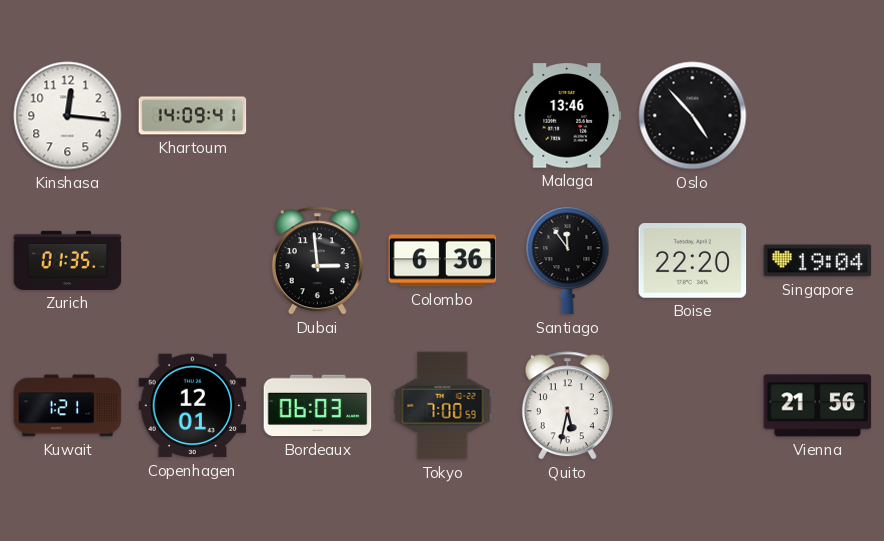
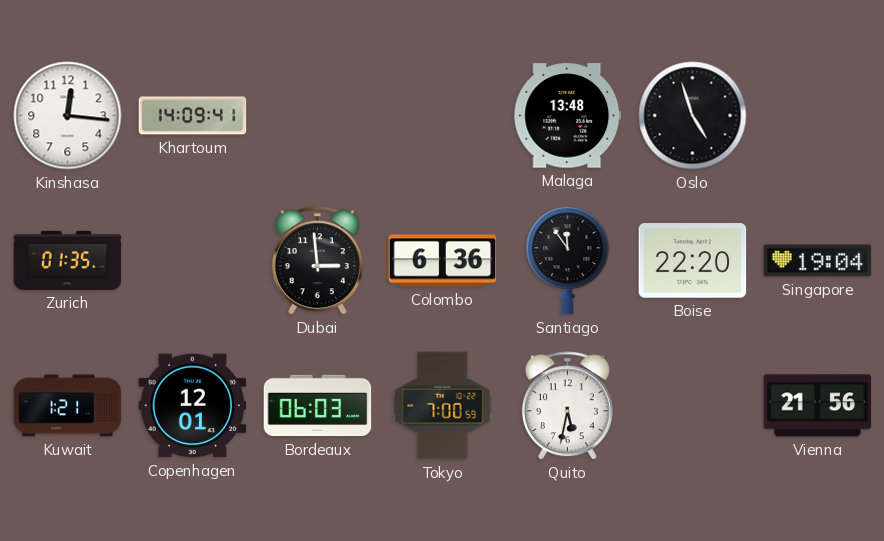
Malaga: 13:46 -> 13:48
Oslo: 4:53 -> 4:57
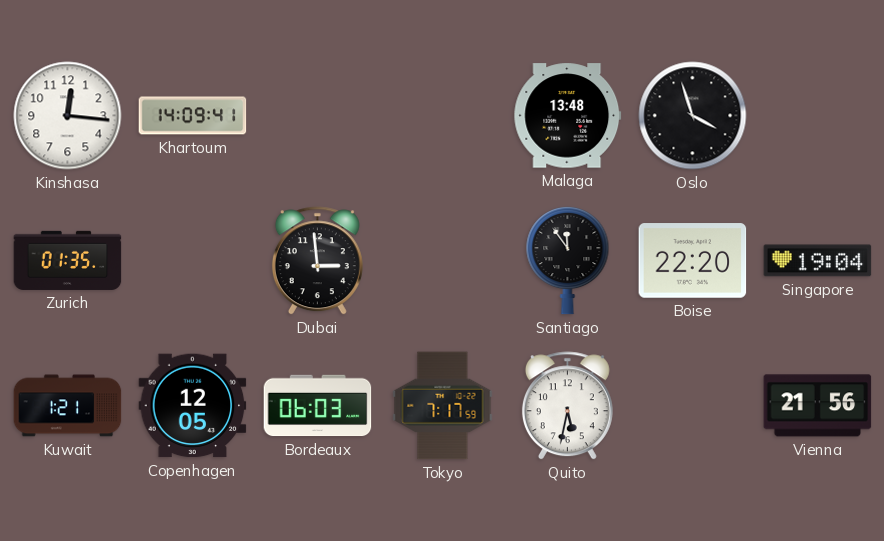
Oslo: 4:57 -> 3:57
Colombo: 6:36 -> none
Copenhagen: 12:01 -> 12:05
Tokyo: 7:00 -> 7:17
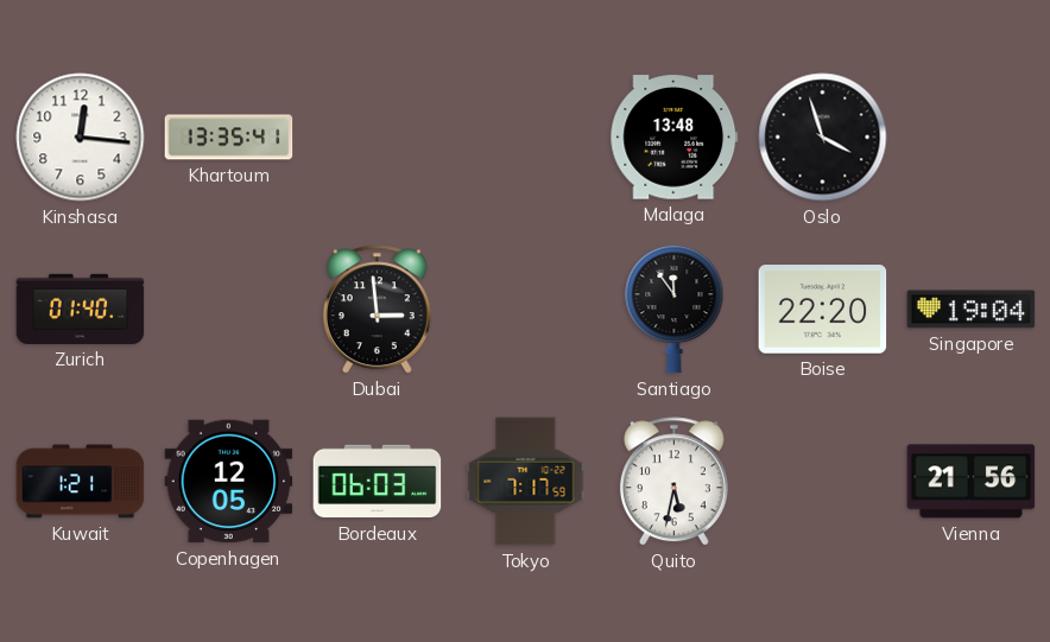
Khartoum: 14:09 -> 13:35
Zurich: 01:35 -> 01:40
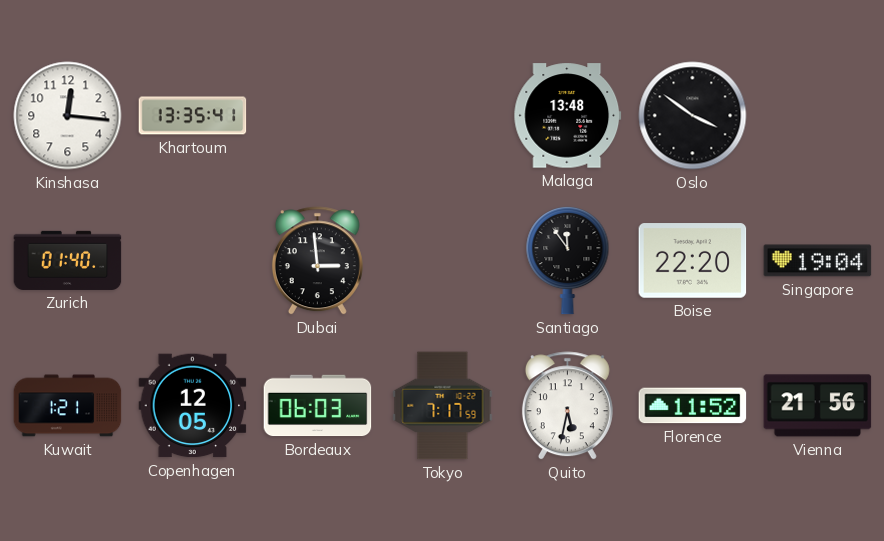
Oslo: 3:57 -> 3:51
Florence: none -> 11:52
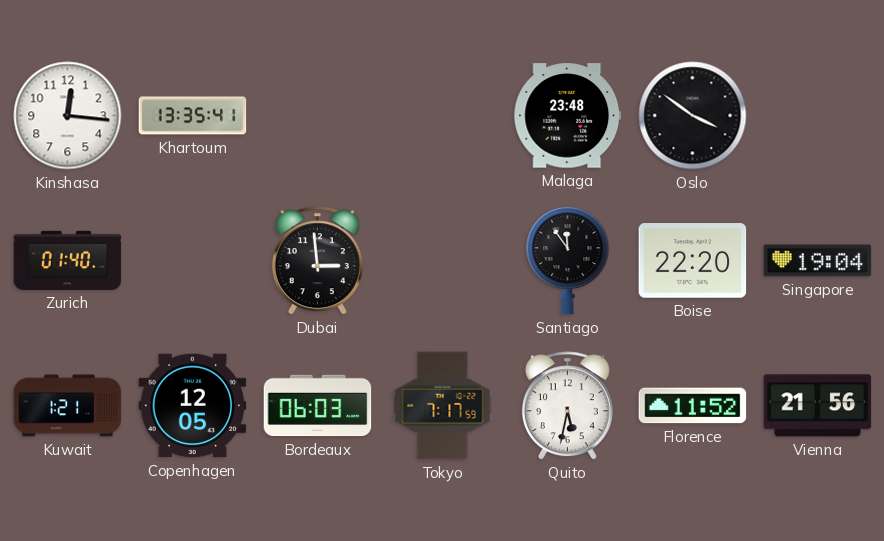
Malaga: 13:48 -> 23:48
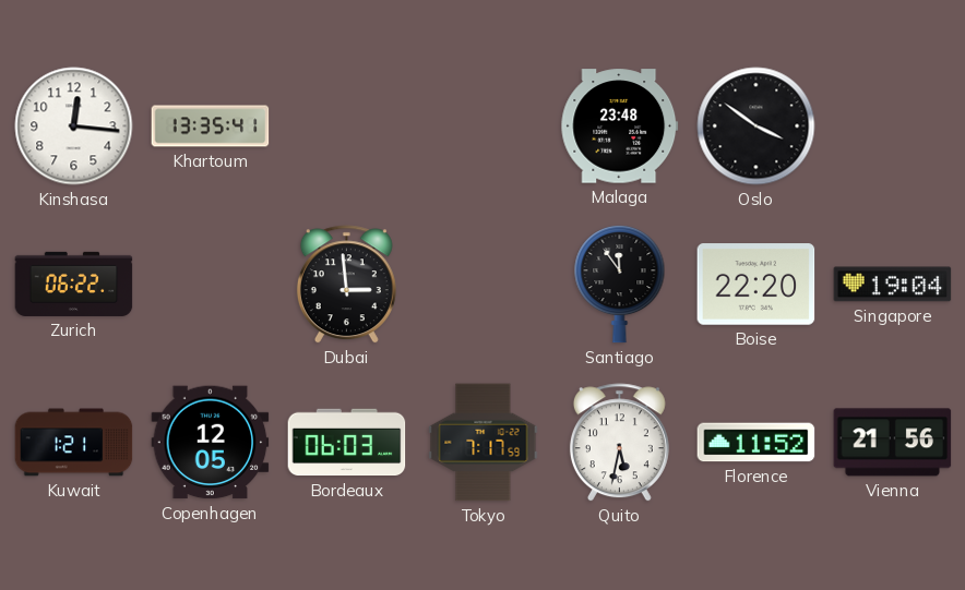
Zurich: 01:40 -> 06:22
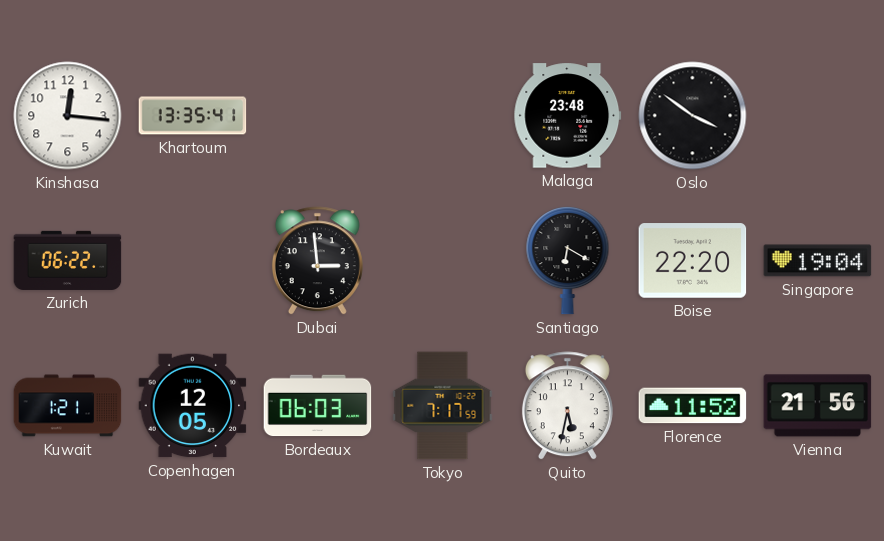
Santiago: 11:54 -> 6:20
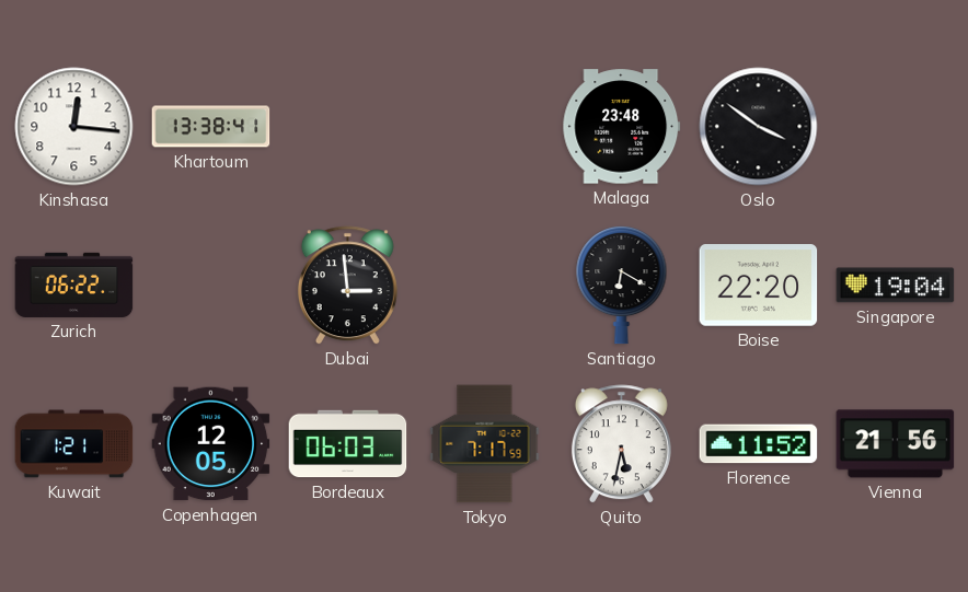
Khartoum: 13:35 -> 13:38
